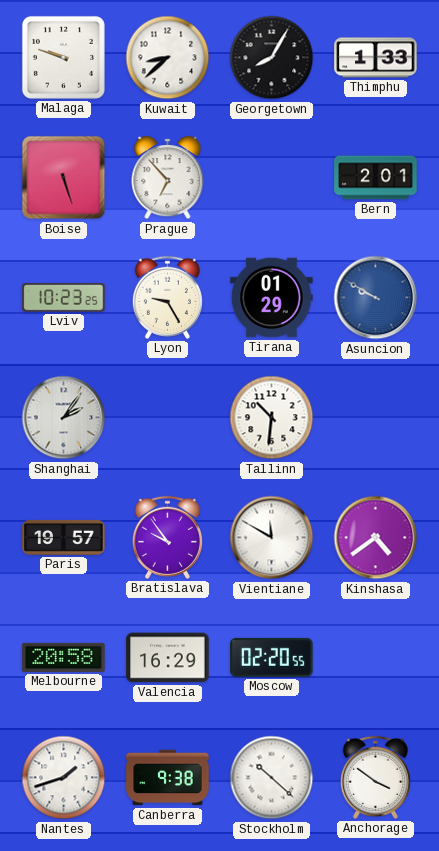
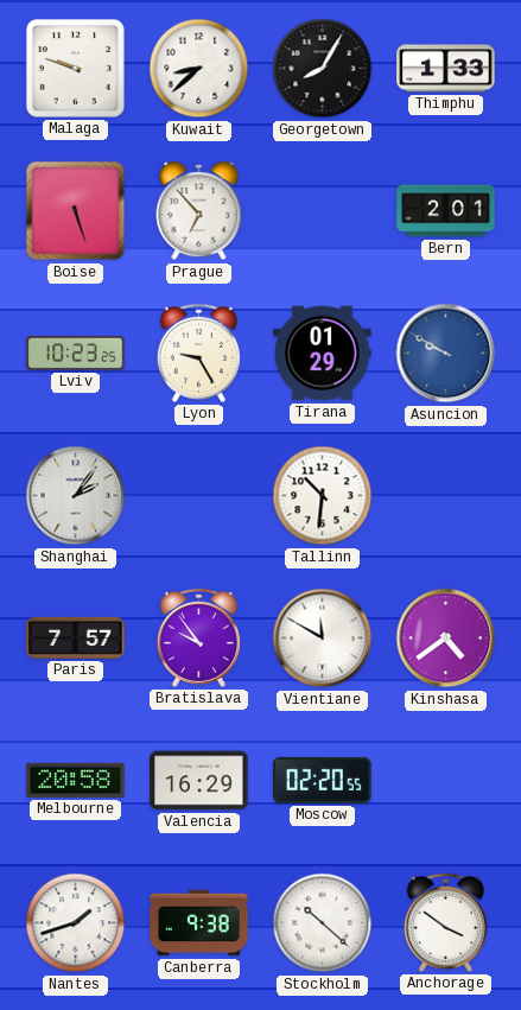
Paris: 19:57 -> 7:57
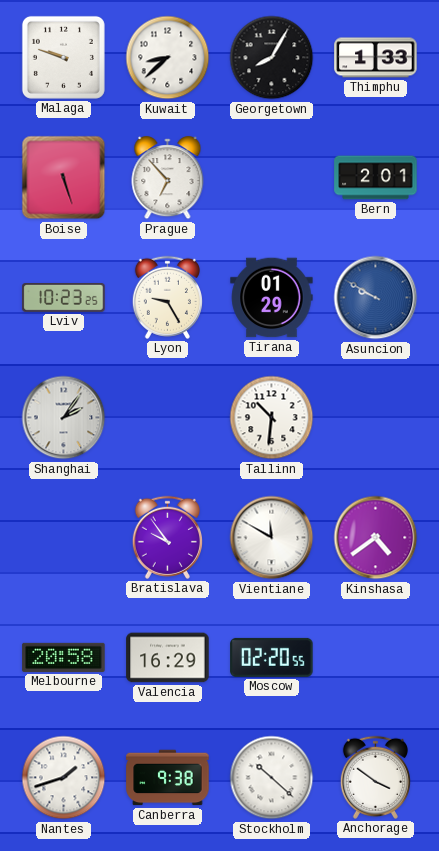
Paris: 7:57 -> none
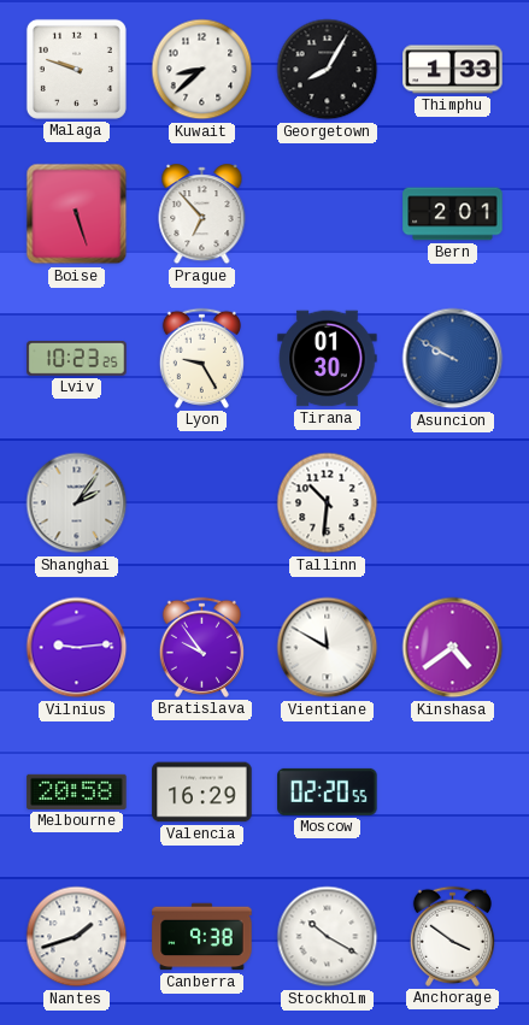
Tirana: 01:29 -> 01:30
Vilnius: none -> 9:14
Stockholm: 10:22 -> 10:20
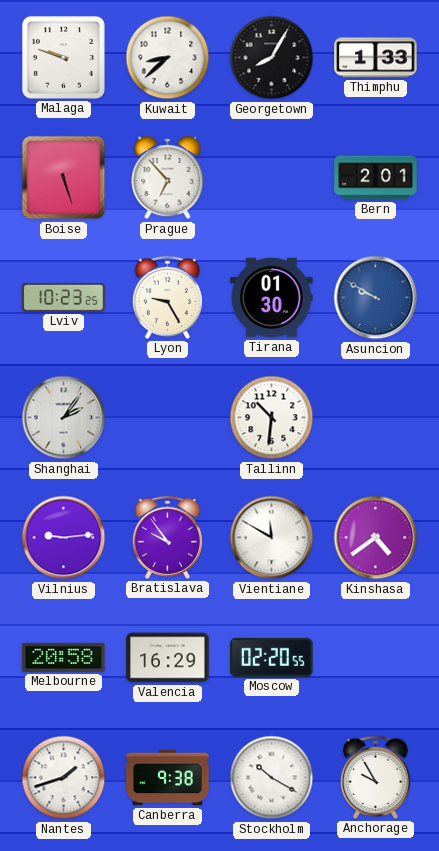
Anchorage: 3:51 -> 9:55
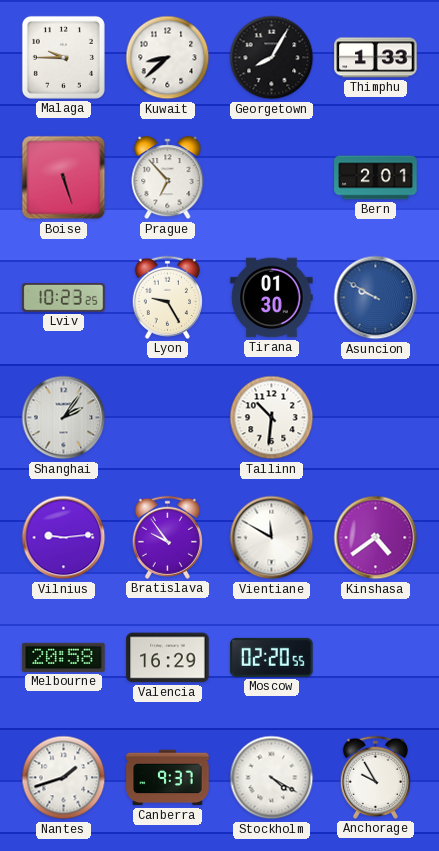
Malaga: 9:48 -> 9:45
Canberra: 9:38 -> 9:37
Stockholm: 10:20 -> 4:20
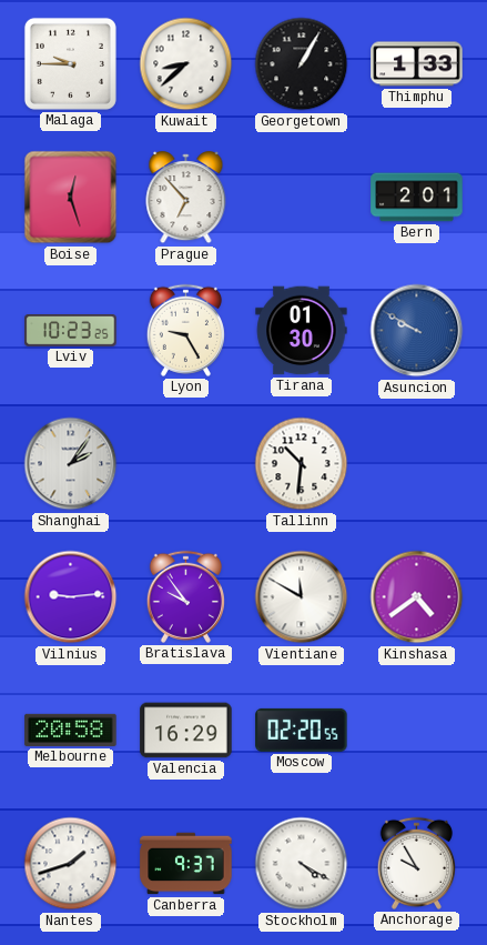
Georgetown: 8:05 -> 1:05
Boise: 5:27 -> 12:27
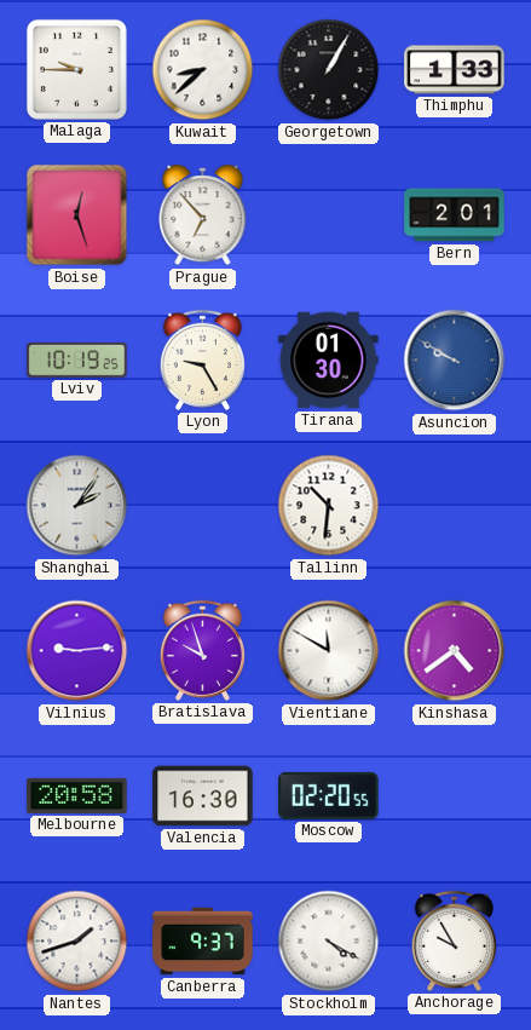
Lviv: 10:23 -> 10:19
Bratislava: 9:54 -> 9:57
Valencia: 16:29 -> 16:30
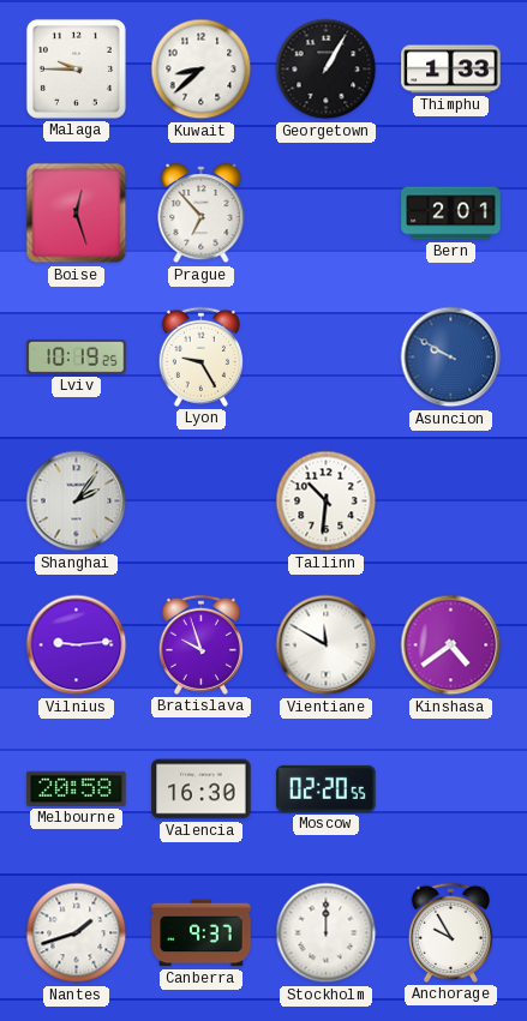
Tirana: 01:30 -> none
Stockholm: 4:20 -> 12:00
